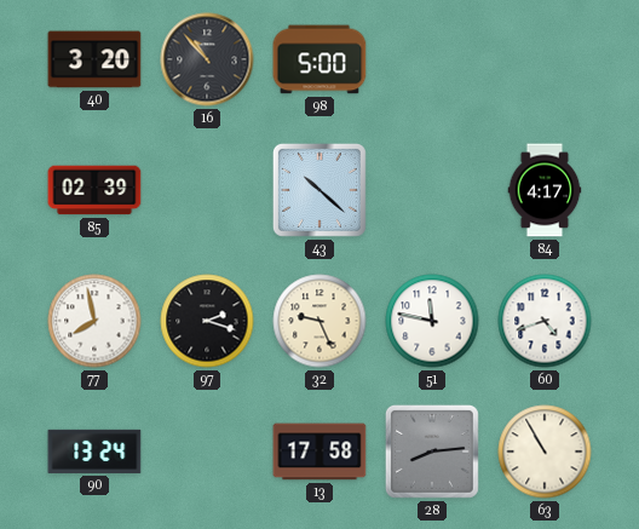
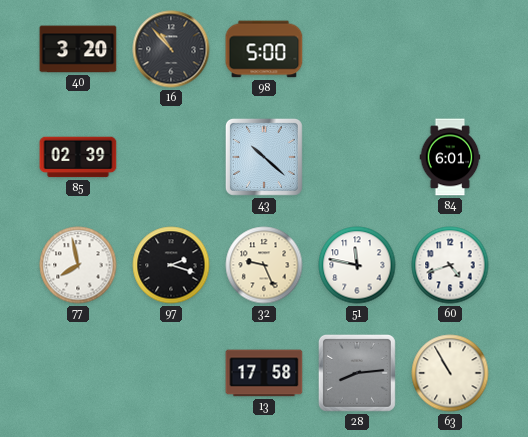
84: 4:17 -> 6:01
90: 13:24 -> none
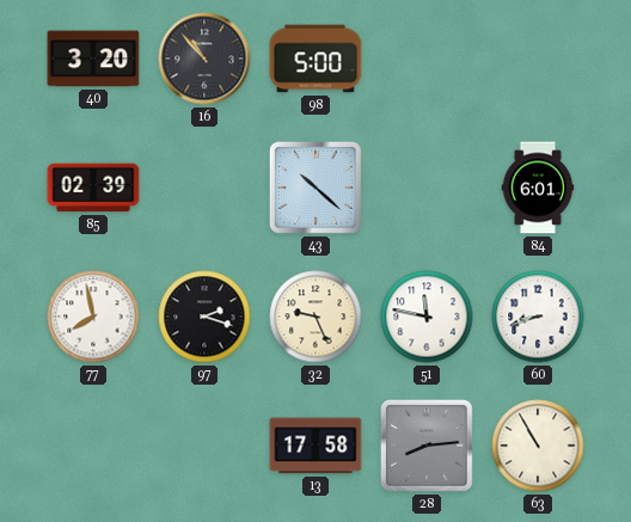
60: 4:42 -> 8:42
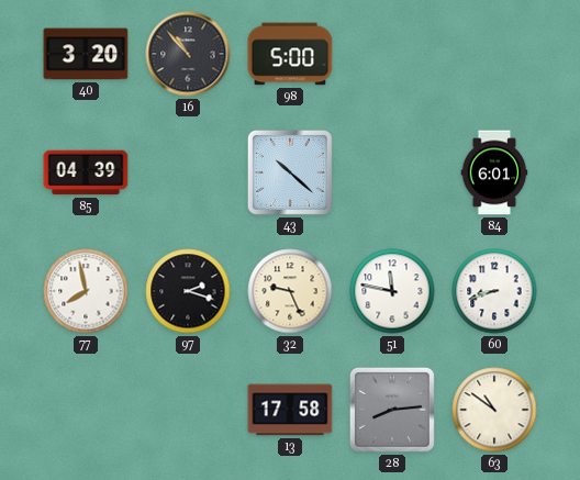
85: 02:39 -> 04:39
63: 10:55 -> 10:51
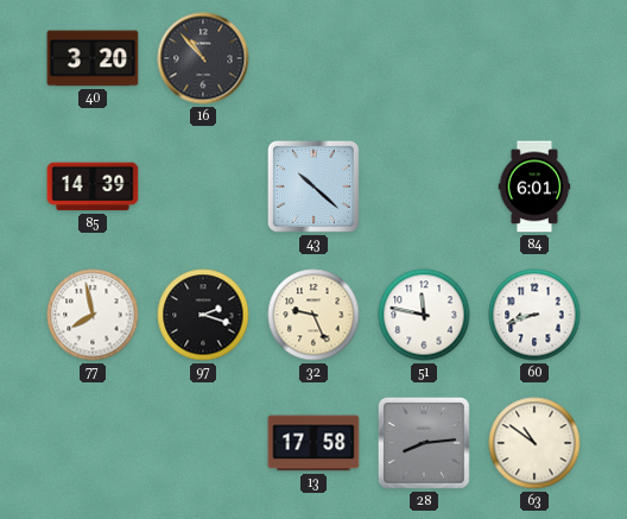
98: 5:00 -> none
85: 04:39 -> 14:39
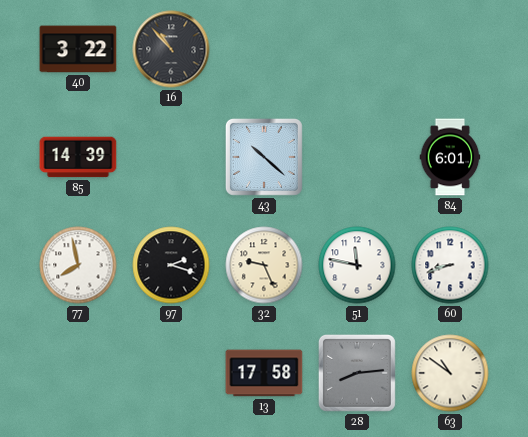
40: 3:20 -> 3:22
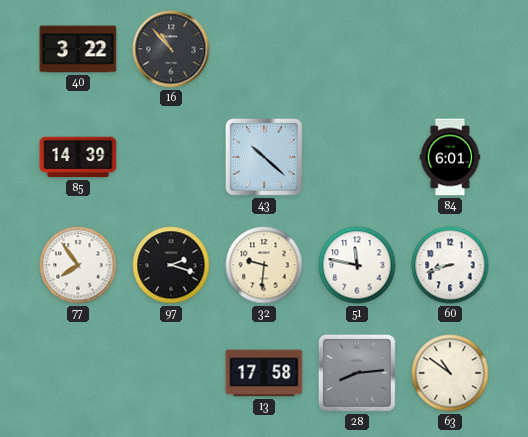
77: 7:58 -> 7:54
32: 9:26 -> 9:31
